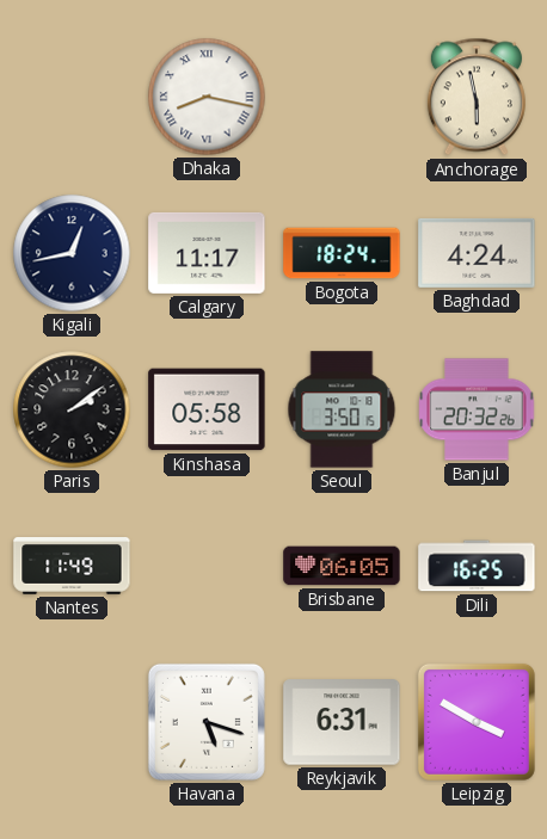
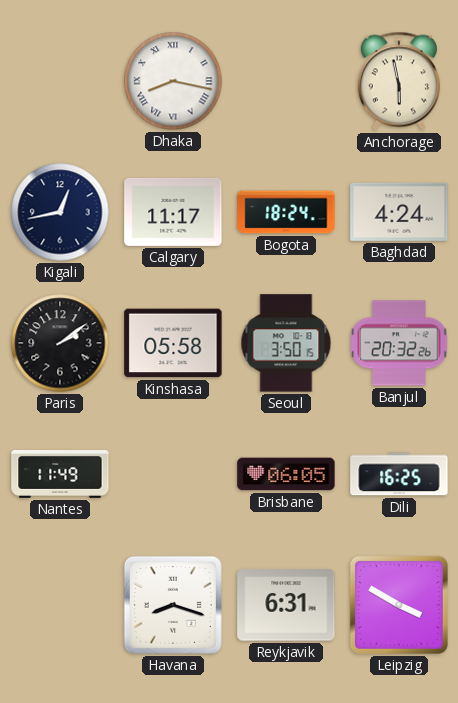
Havana: 5:18 -> 8:18
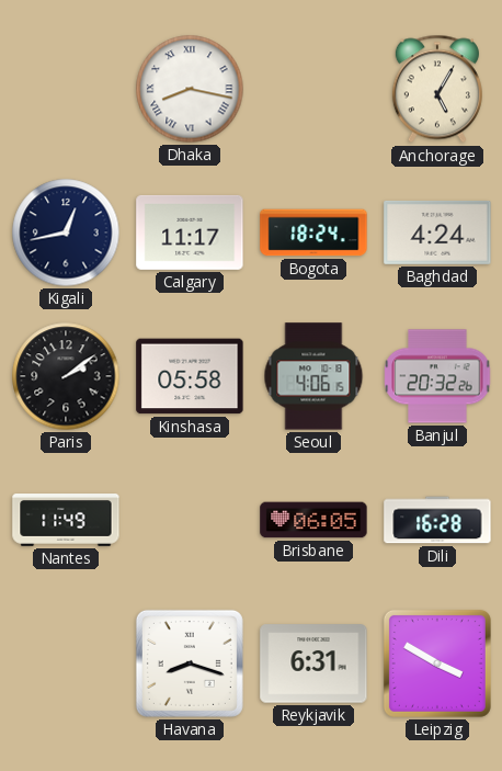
Anchorage: 5:58 -> 5:05
Seoul: 3:50 -> 4:06
Dili: 16:25 -> 16:28
